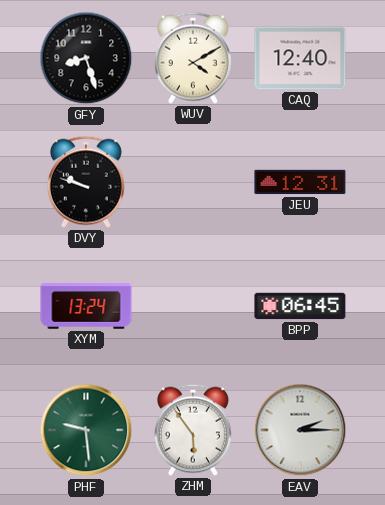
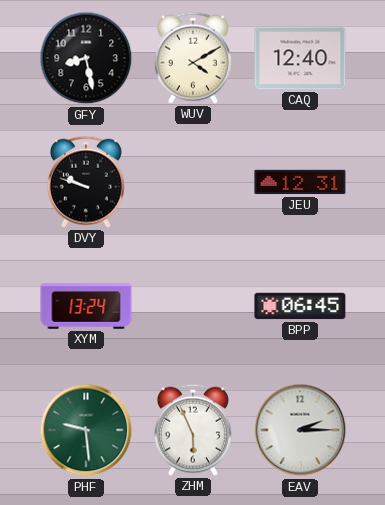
GFY: 8:27 -> 8:28
ZHM: 5:54 -> 5:56
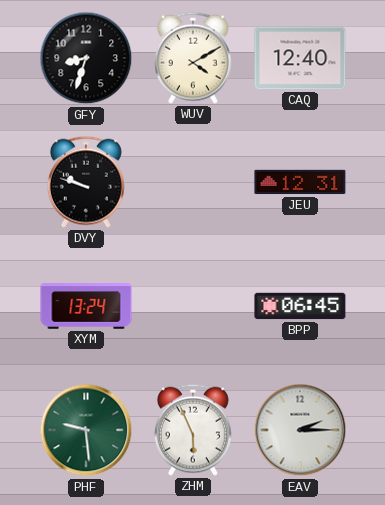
GFY: 8:28 -> 8:33
